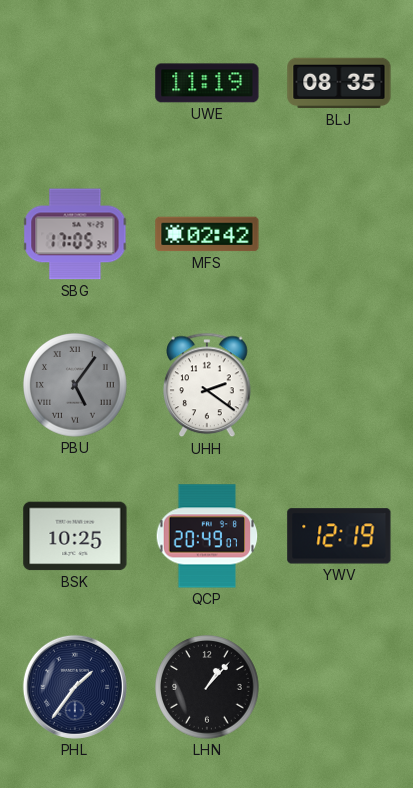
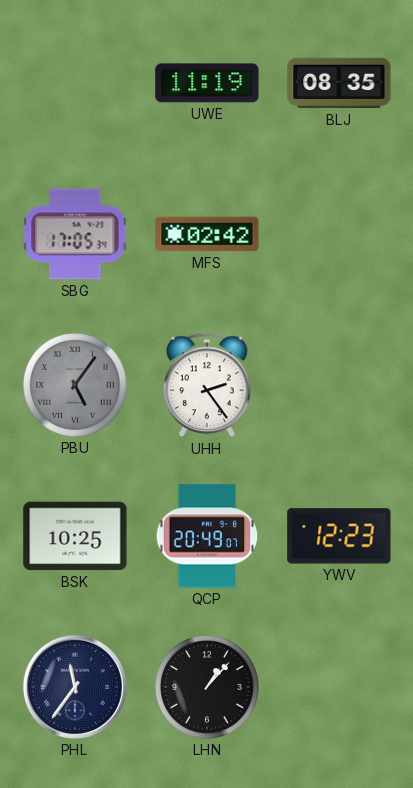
UHH: 2:21 -> 2:24
YWV: 12:19 -> 12:23
PHL: 1:36 -> 11:36
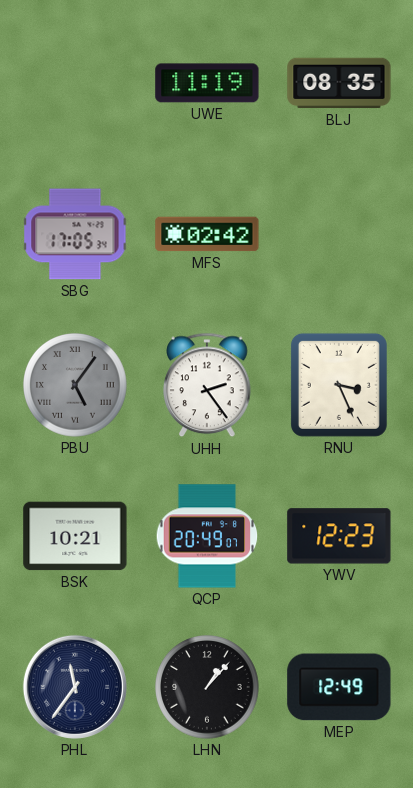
RNU: none -> 3:26
BSK: 10:25 -> 10:21
MEP: none -> 12:49
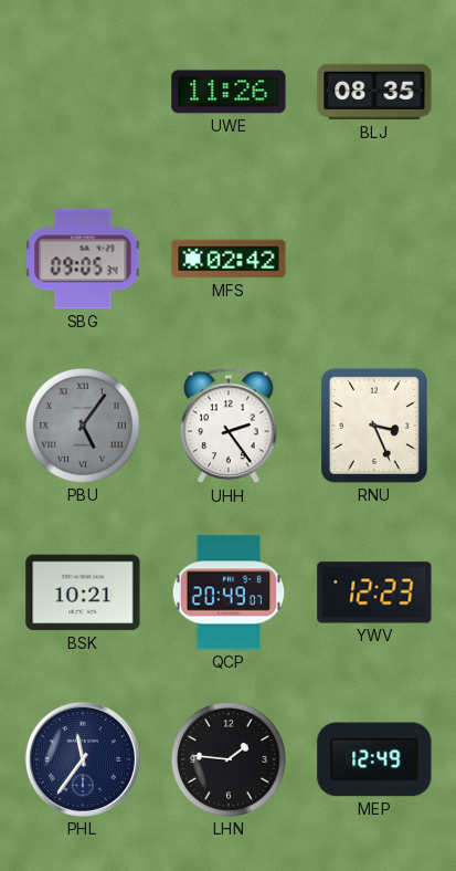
UWE: 11:19 -> 11:26
SBG: 17:05 -> 09:05
LHN: 1:07 -> 1:46
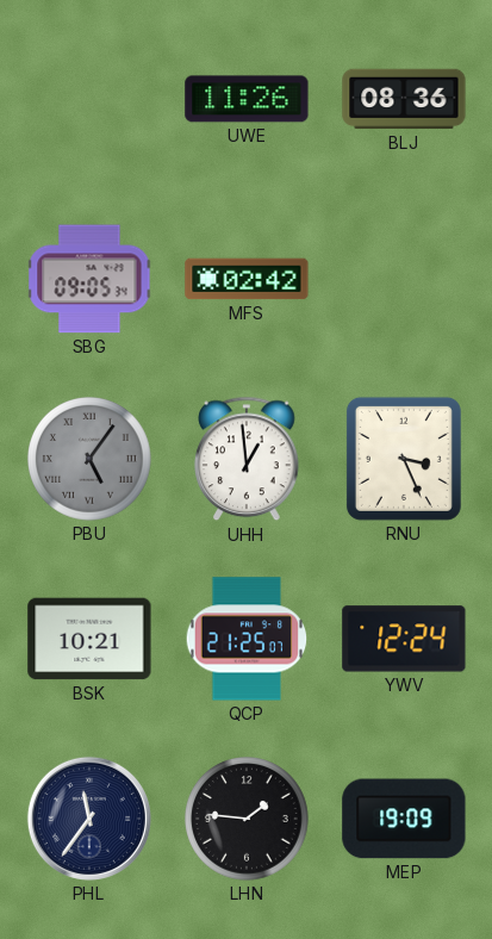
BLJ: 08:35 -> 08:36
UHH: 2:24 -> 12:59
QCP: 20:49 -> 21:25
YWV: 12:23 -> 12:24
MEP: 12:49 -> 19:09
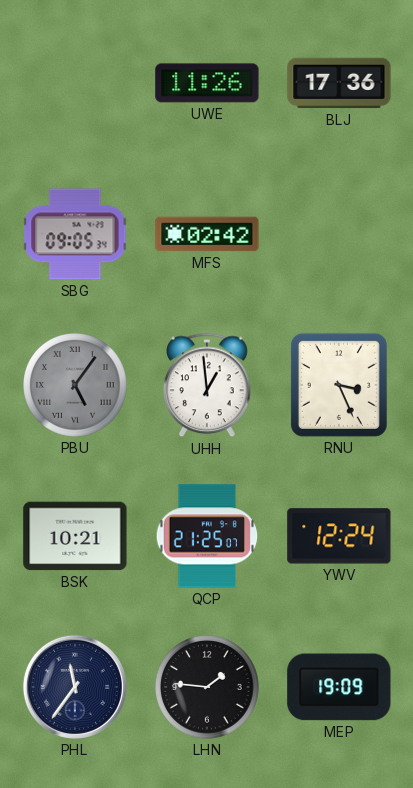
BLJ: 08:36 -> 17:36
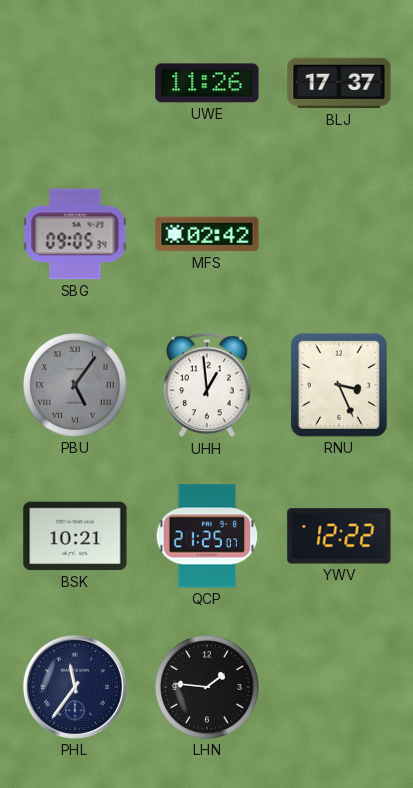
BLJ: 17:36 -> 17:37
YWV: 12:24 -> 12:22
MEP: 19:09 -> none
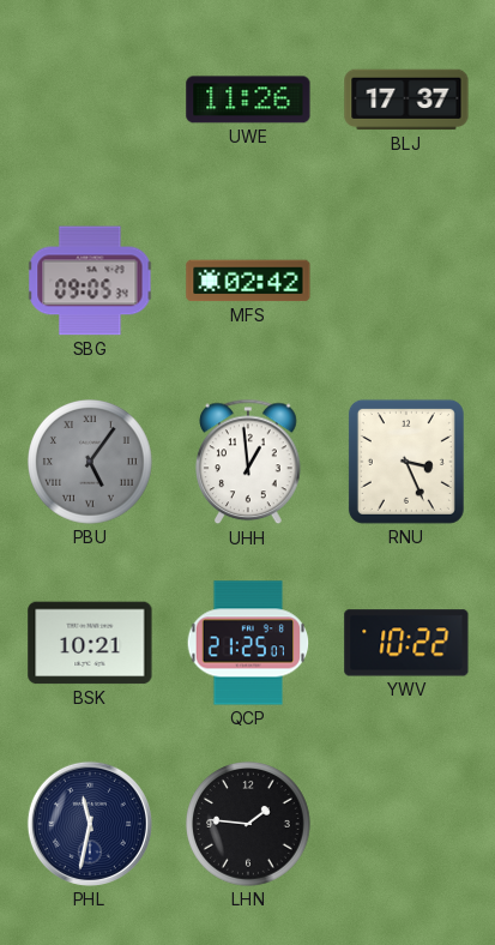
YWV: 12:22 -> 10:22
PHL: 11:36 -> 11:32
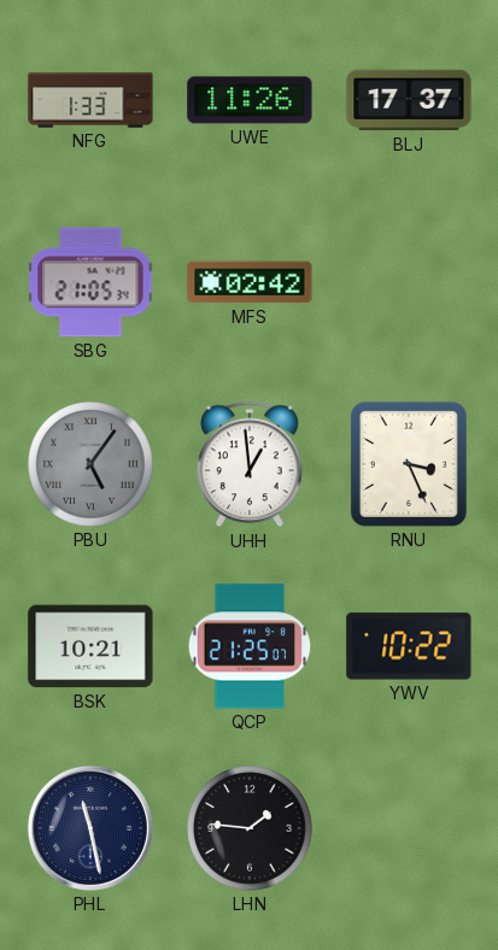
NFG: none -> 1:33
SBG: 09:05 -> 21:05
PHL: 11:32 -> 11:28
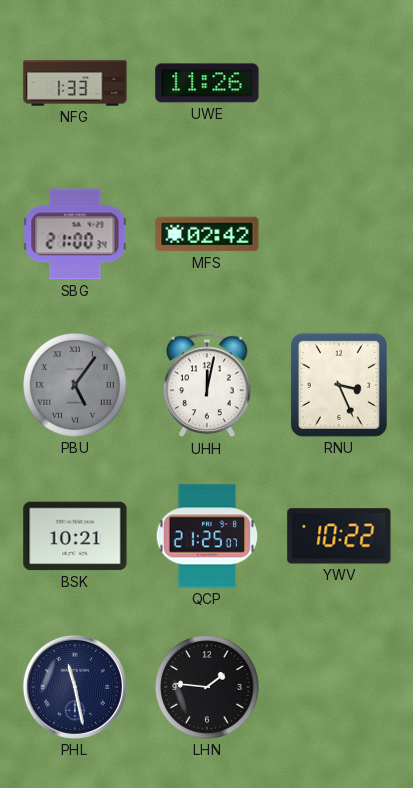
BLJ: 17:37 -> none
SBG: 21:05 -> 21:00
UHH: 12:59 -> 12:02
